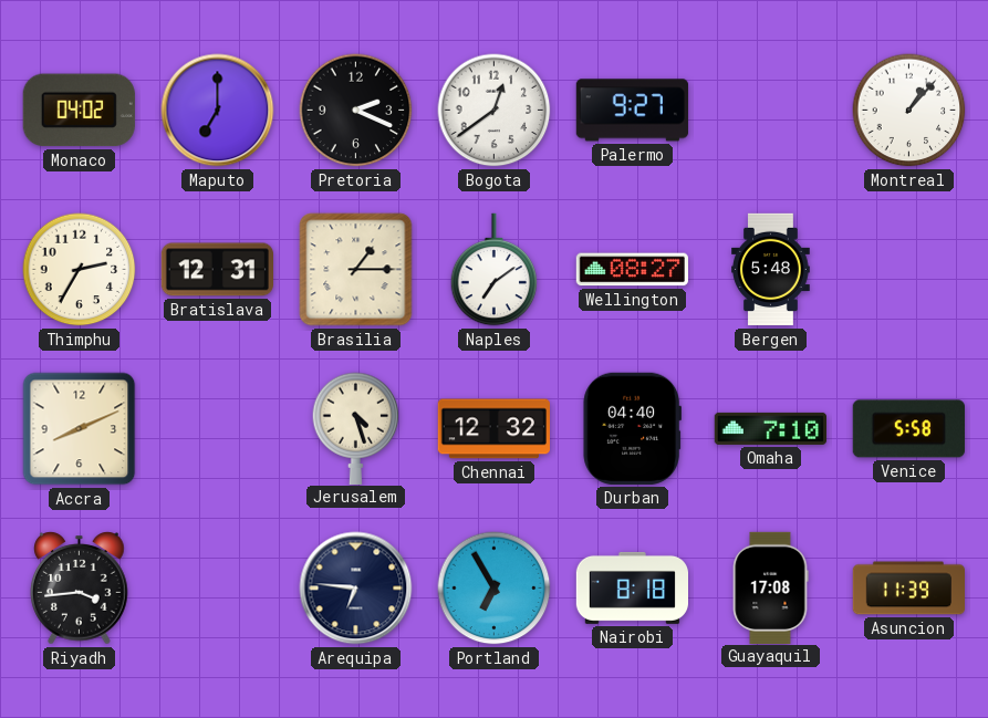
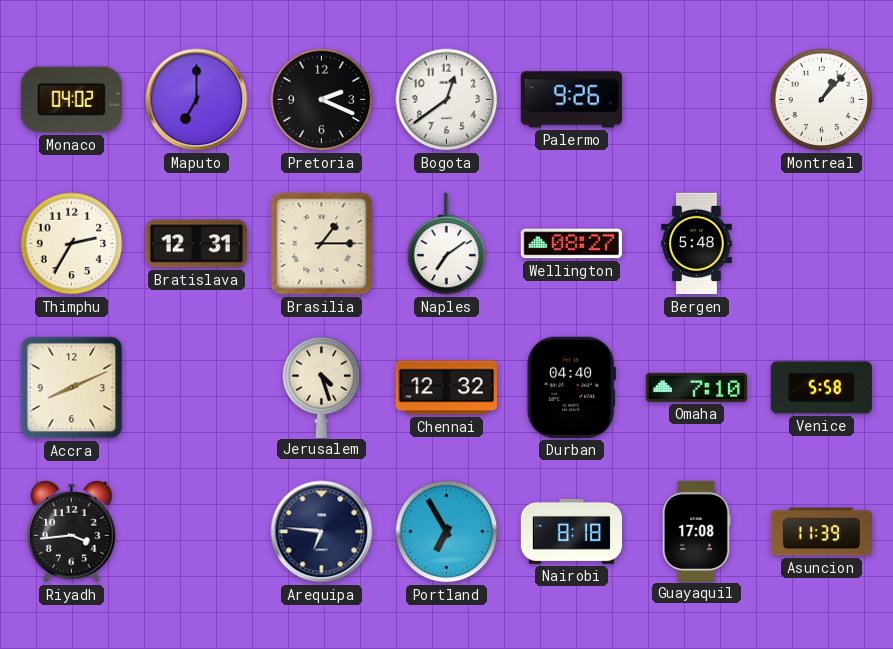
Palermo: 9:27 -> 9:26
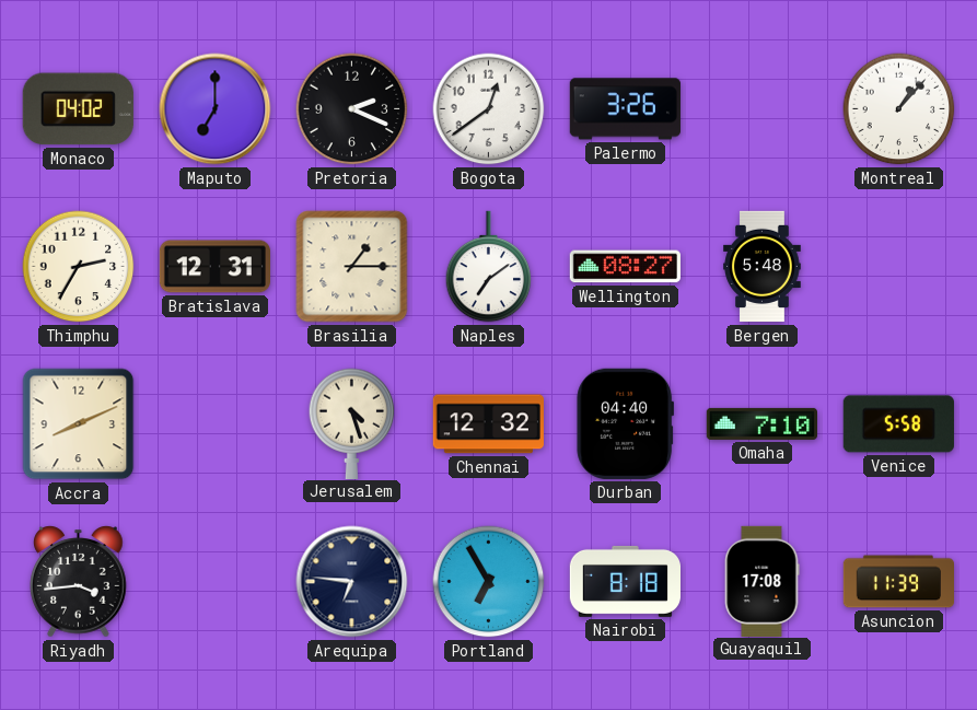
Palermo: 9:26 -> 3:26
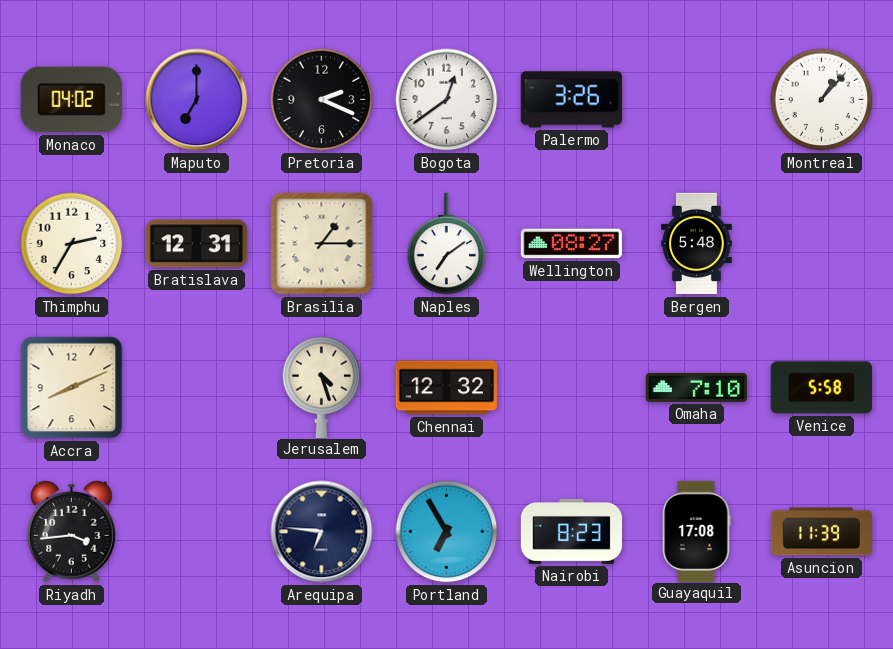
Durban: 04:40 -> none
Nairobi: 8:18 -> 8:23
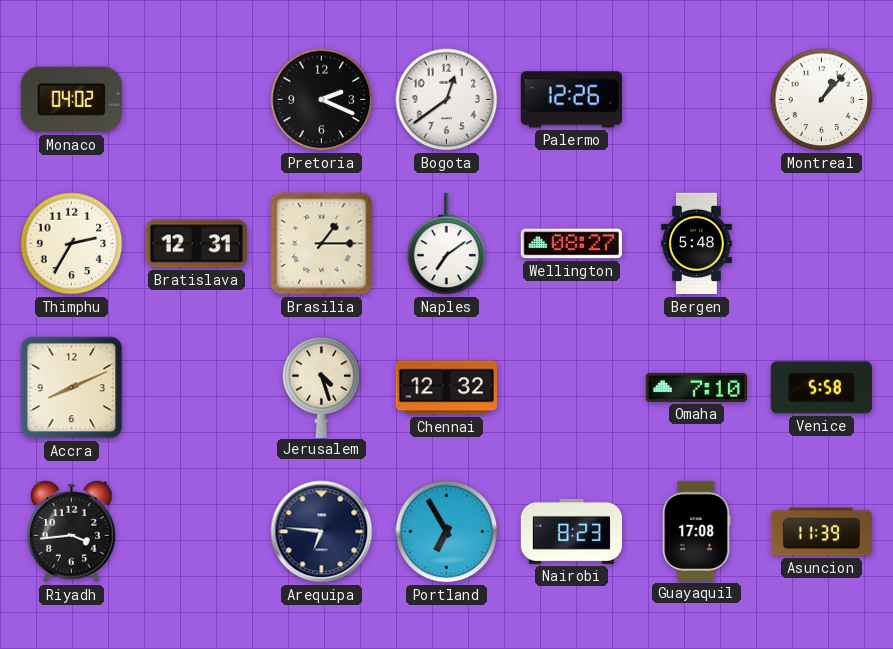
Maputo: 7:00 -> none
Palermo: 3:26 -> 12:26
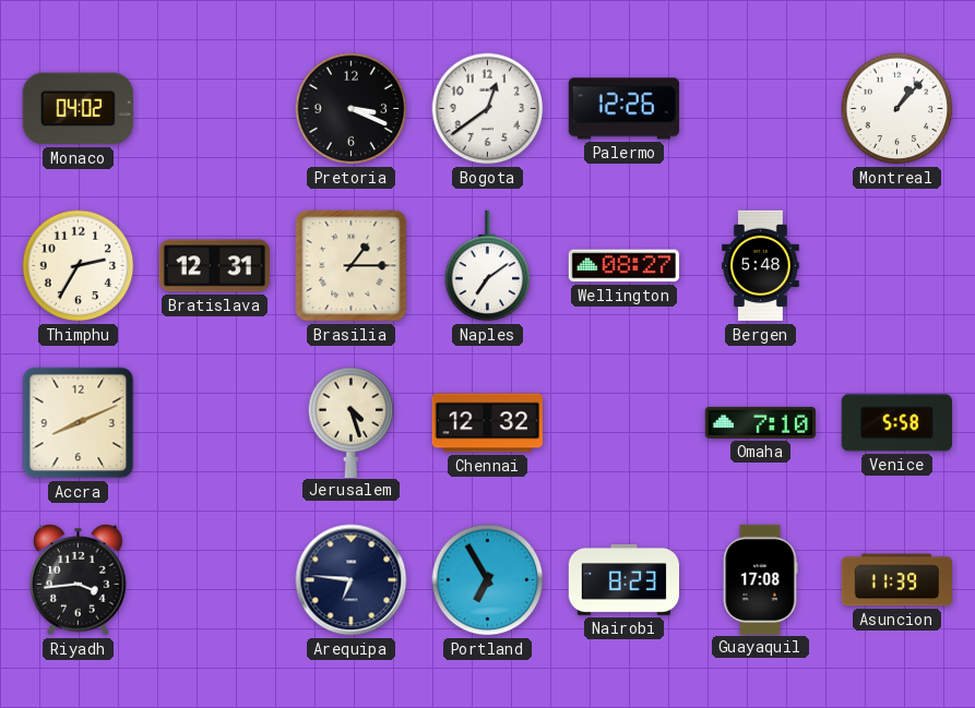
Pretoria: 2:19 -> 3:19
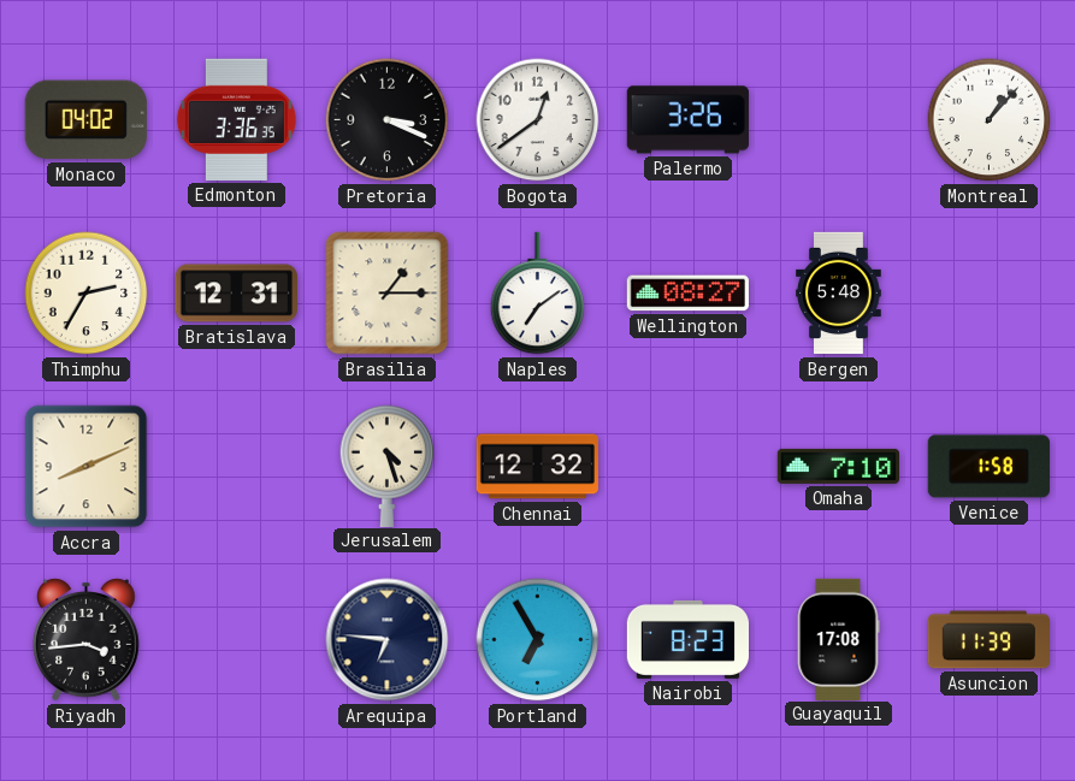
Edmonton: none -> 3:36
Palermo: 12:26 -> 3:26
Venice: 5:58 -> 1:58
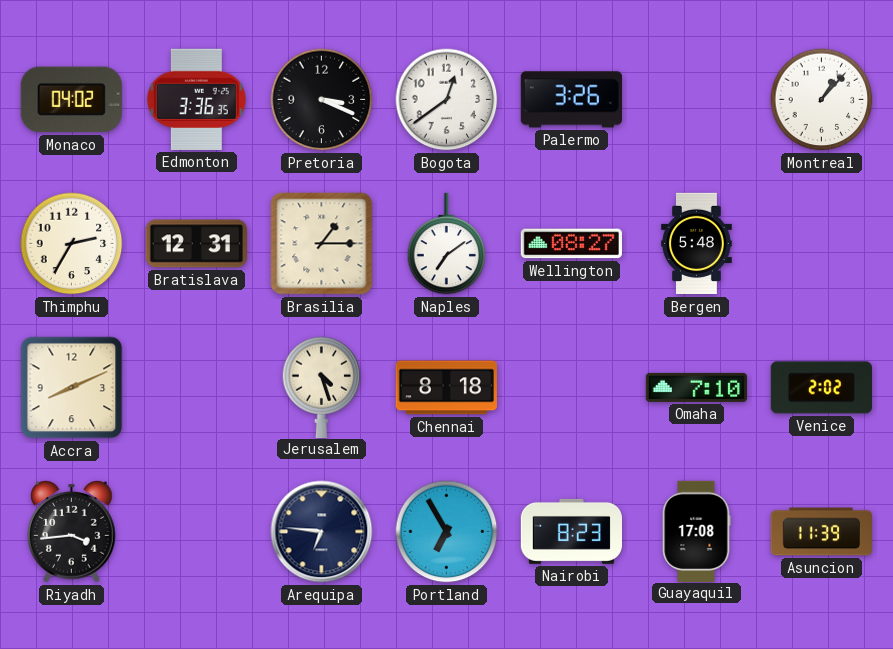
Chennai: 12:32 -> 8:18
Venice: 1:58 -> 2:02
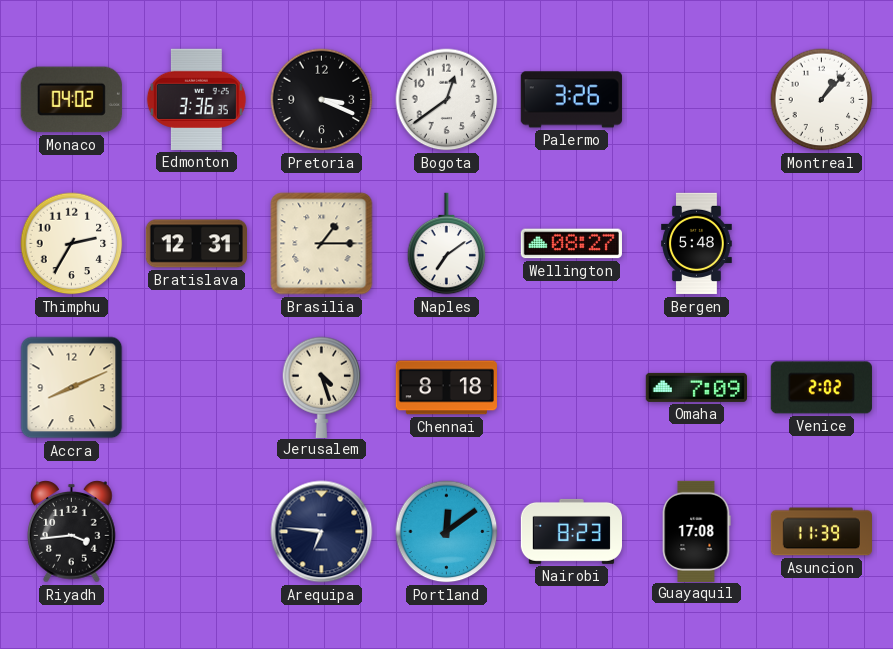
Omaha: 7:10 -> 7:09
Portland: 6:55 -> 12:09
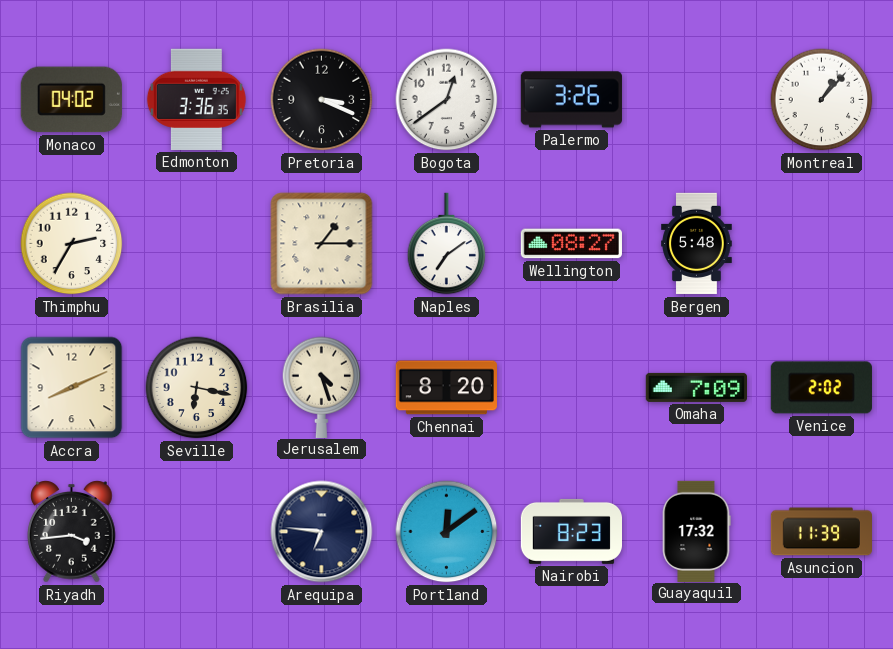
Bratislava: 12:31 -> none
Seville: none -> 6:17
Chennai: 8:18 -> 8:20
Guayaquil: 17:08 -> 17:32
